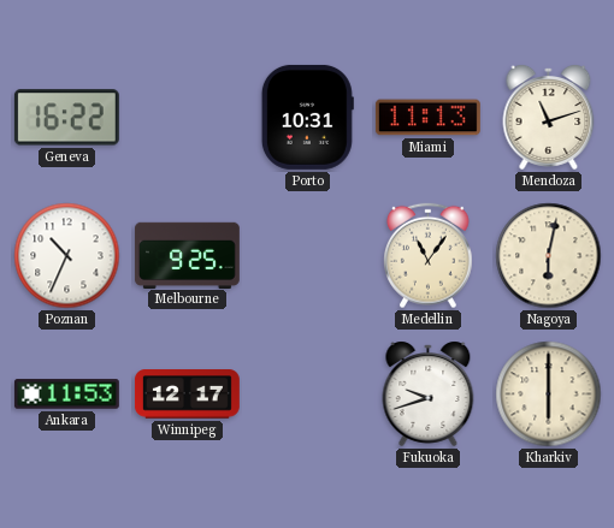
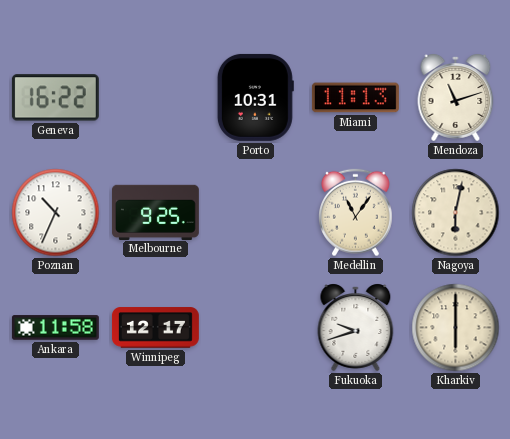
Ankara: 11:53 -> 11:58
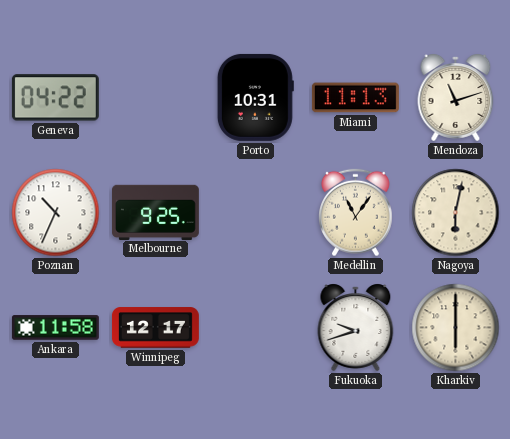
Geneva: 16:22 -> 04:22
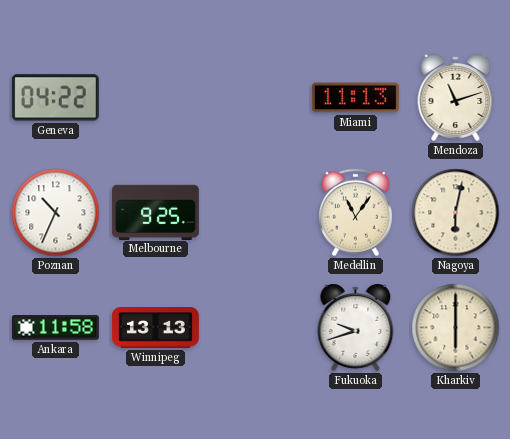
Porto: 10:31 -> none
Winnipeg: 12:17 -> 13:13
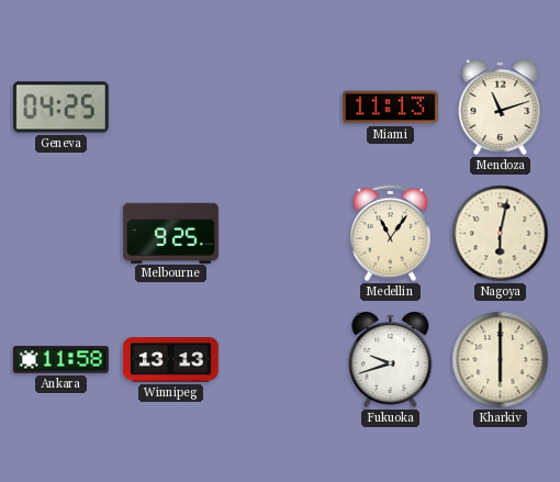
Geneva: 04:22 -> 04:25
Poznan: 10:34 -> none
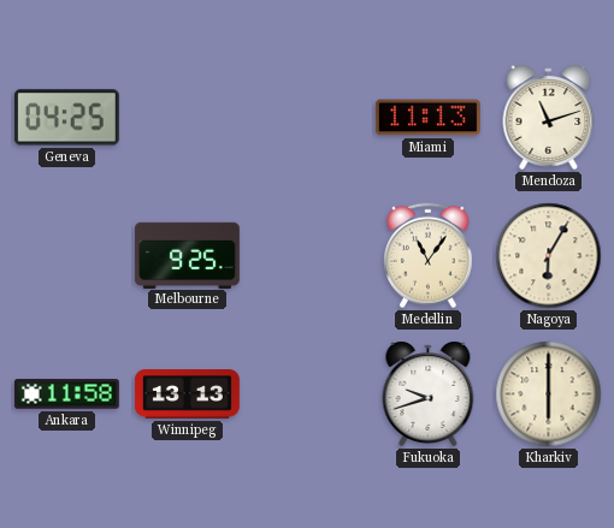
Nagoya: 6:02 -> 6:05
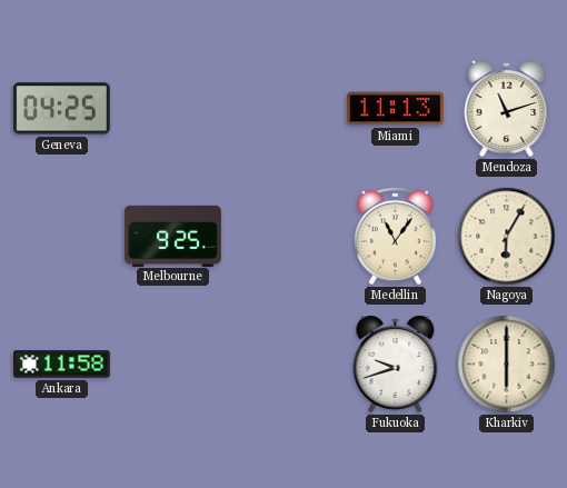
Winnipeg: 13:13 -> none
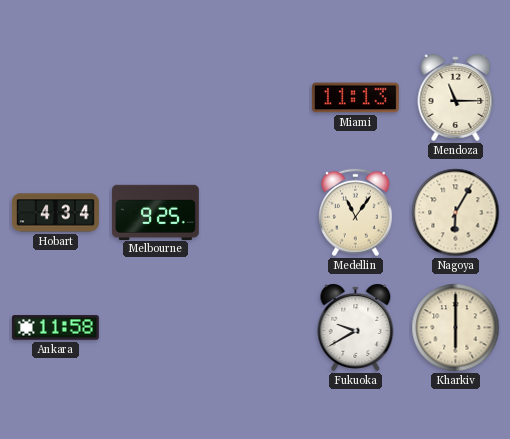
Geneva: 04:25 -> none
Mendoza: 11:12 -> 11:15
Hobart: none -> 4:34
Fukuoka: 9:42 -> 9:40
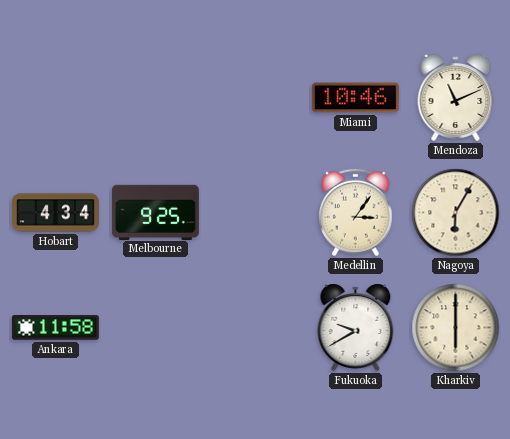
Miami: 11:13 -> 10:46
Mendoza: 11:15 -> 11:11
Medellin: 11:06 -> 3:06
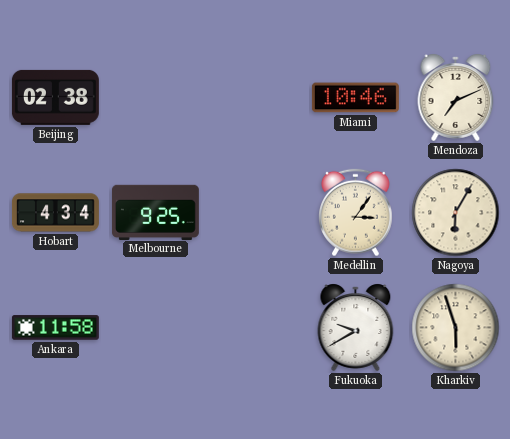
Beijing: none -> 02:38
Mendoza: 11:11 -> 7:11
Kharkiv: 6:00 -> 5:57
